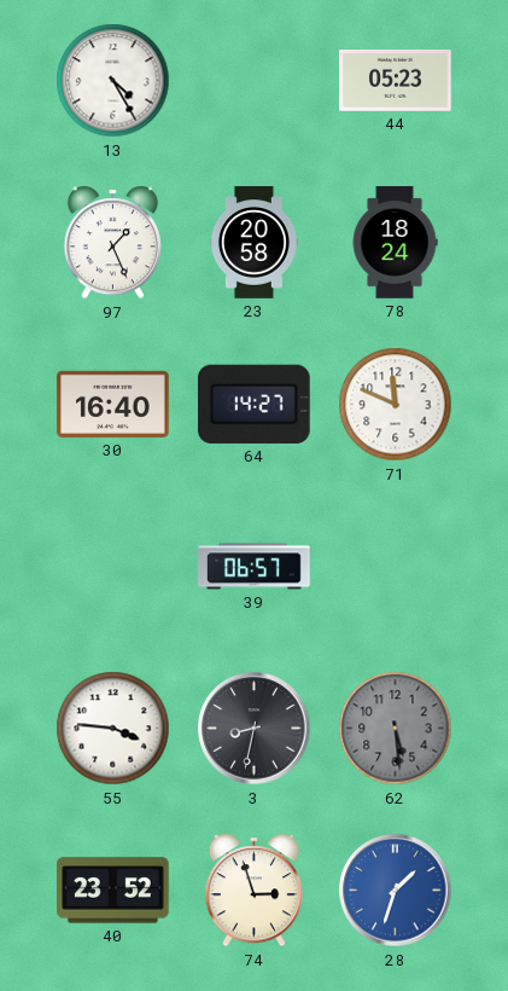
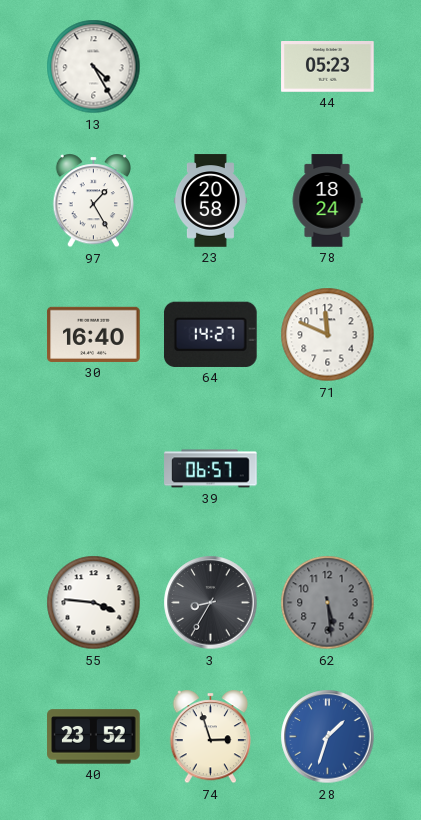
97: 1:26 -> 1:25
3: 8:32 -> 8:35
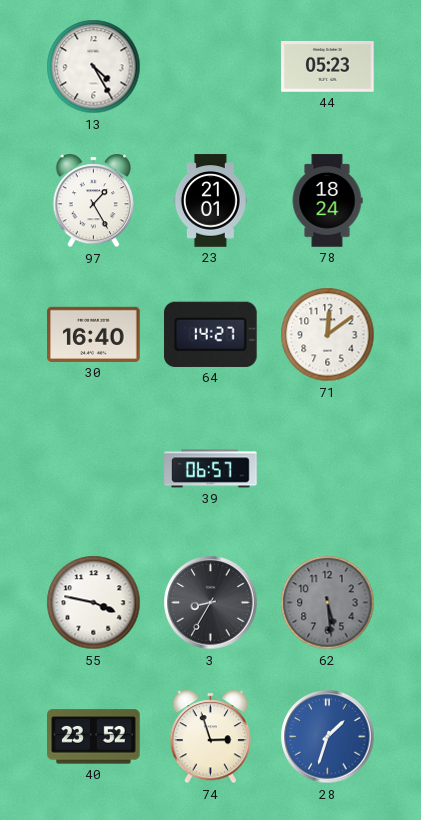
23: 20:58 -> 21:01
71: 11:49 -> 12:09
55: 3:46 -> 3:47
